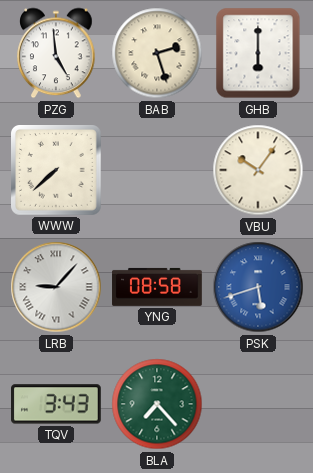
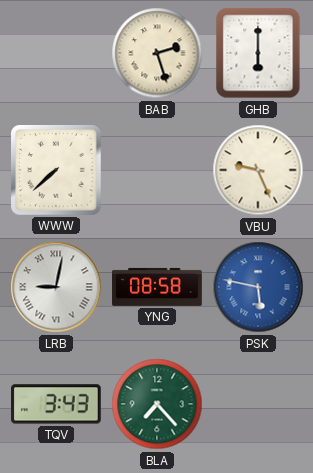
PZG: 4:59 -> none
VBU: 10:06 -> 9:26
LRB: 9:07 -> 9:02
PSK: 5:42 -> 5:47
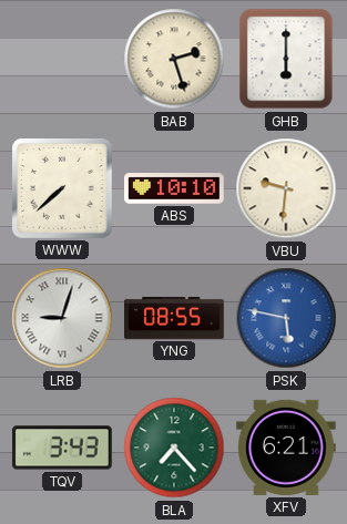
ABS: none -> 10:10
VBU: 9:26 -> 9:31
LRB: 9:02 -> 9:03
YNG: 08:58 -> 08:55
XFV: none -> 6:21
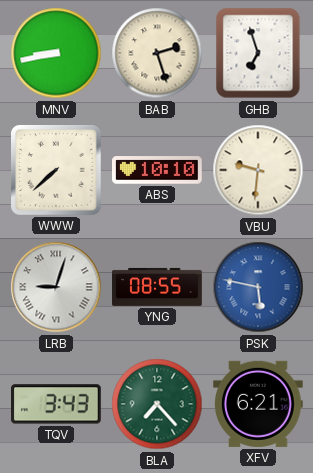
MNV: none -> 8:43
GHB: 6:00 -> 6:57
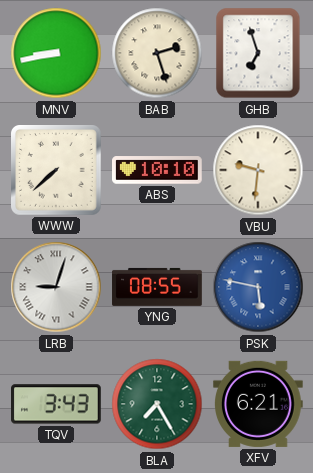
BLA: 7:23 -> 7:25
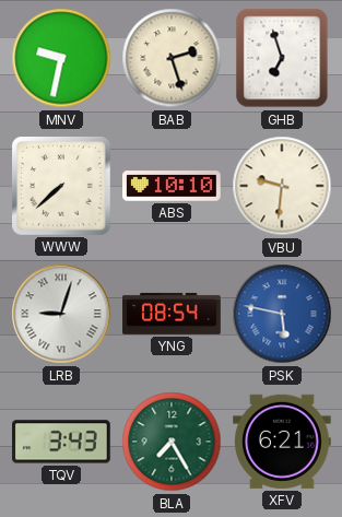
MNV: 8:43 -> 9:32
YNG: 08:55 -> 08:54
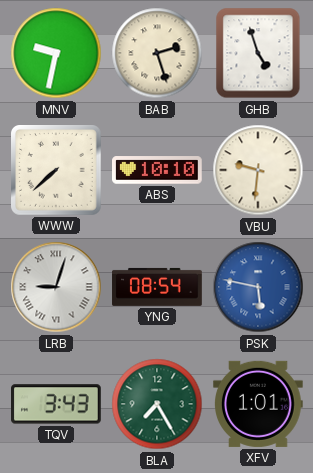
GHB: 6:57 -> 4:57
XFV: 6:21 -> 1:01
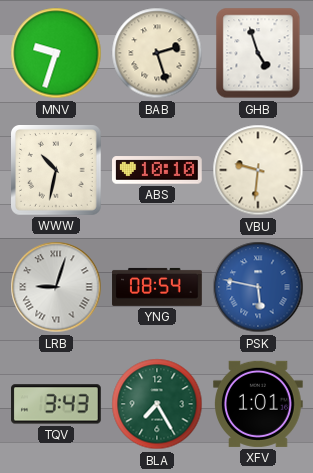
MNV: 9:32 -> 9:33
WWW: 7:38 -> 10:32
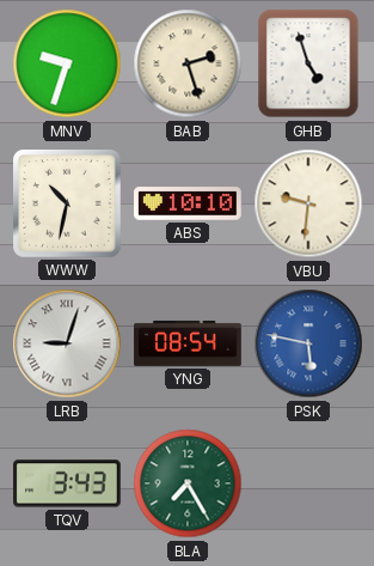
XFV: 1:01 -> none
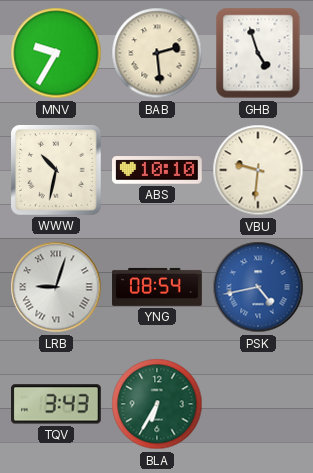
MNV: 9:33 -> 9:35
BAB: 2:27 -> 2:29
PSK: 5:47 -> 4:43
BLA: 7:25 -> 6:35
